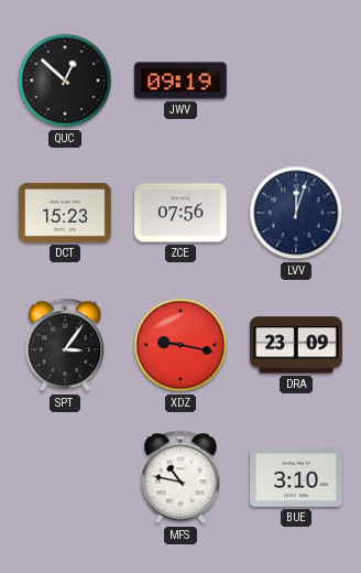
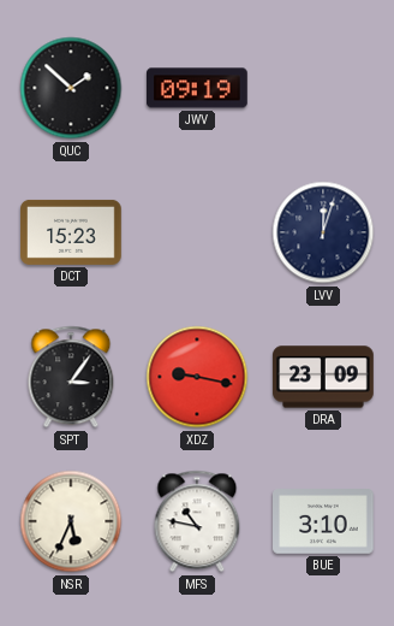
QUC: 12:52 -> 1:52
ZCE: 07:56 -> none
NSR: none -> 5:34
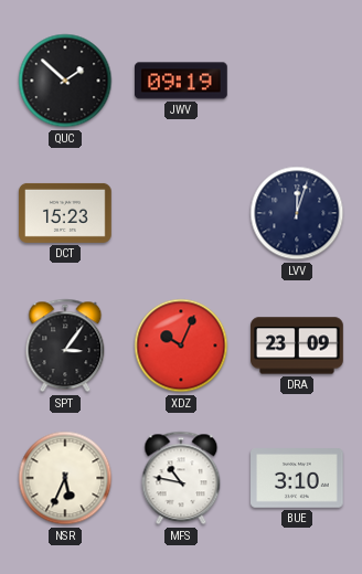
XDZ: 9:17 -> 10:04
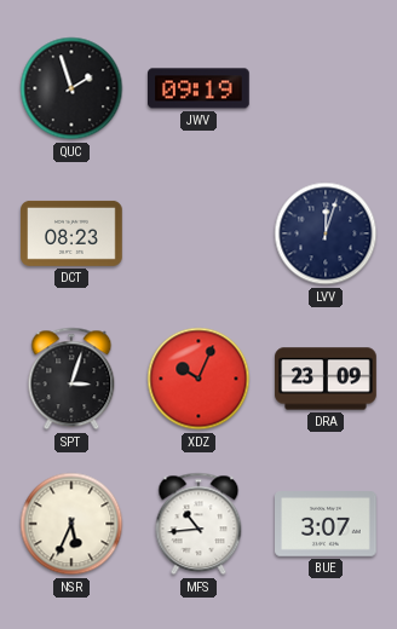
QUC: 1:52 -> 1:57
DCT: 15:23 -> 08:23
SPT: 3:06 -> 3:03
MFS: 10:47 -> 10:44
BUE: 3:10 -> 3:07
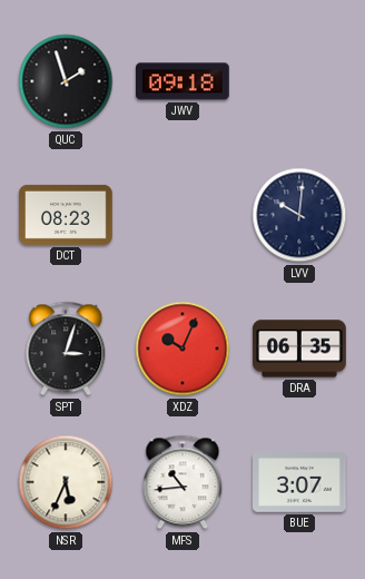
JWV: 09:19 -> 09:18
LVV: 12:03 -> 10:01
DRA: 23:09 -> 06:35
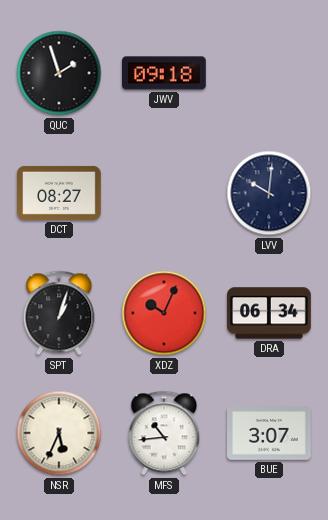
DCT: 08:23 -> 08:27
SPT: 3:03 -> 1:03
DRA: 06:35 -> 06:34
